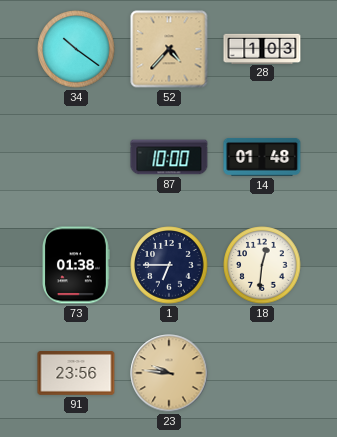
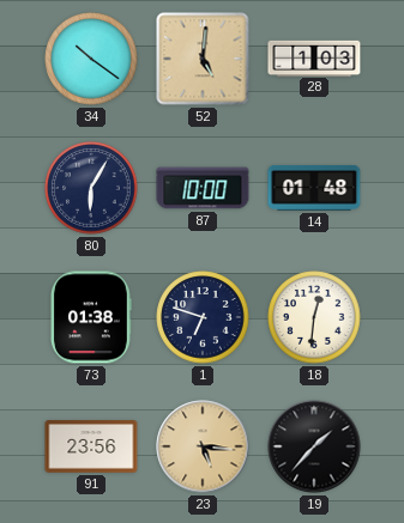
52: 4:37 -> 5:01
80: none -> 6:05
1: 6:45 -> 6:48
23: 9:46 -> 5:16
19: none -> 1:37
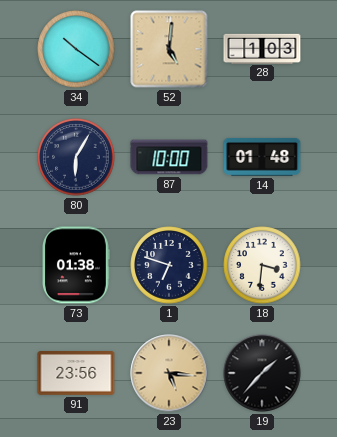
18: 12:31 -> 3:31
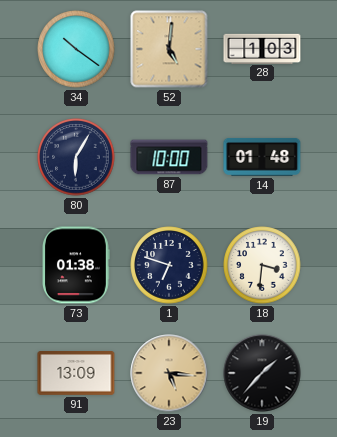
91: 23:56 -> 13:09
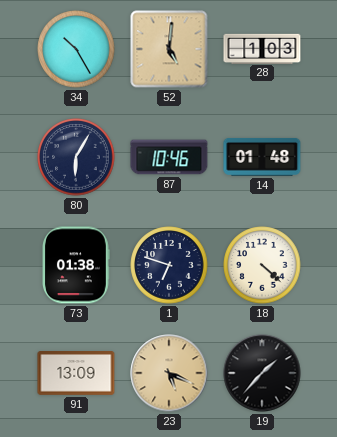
34: 10:21 -> 10:25
87: 10:00 -> 10:46
18: 3:31 -> 4:22
23: 5:16 -> 5:19
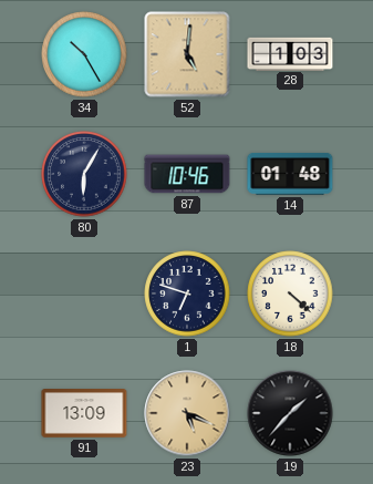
73: 01:38 -> none
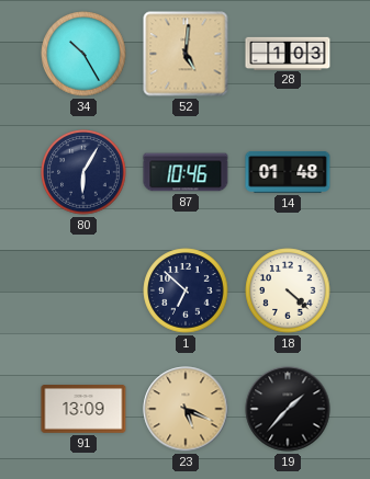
1: 6:48 -> 6:52
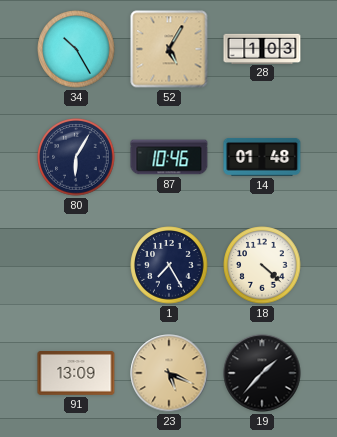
52: 5:01 -> 5:05
1: 6:52 -> 7:25
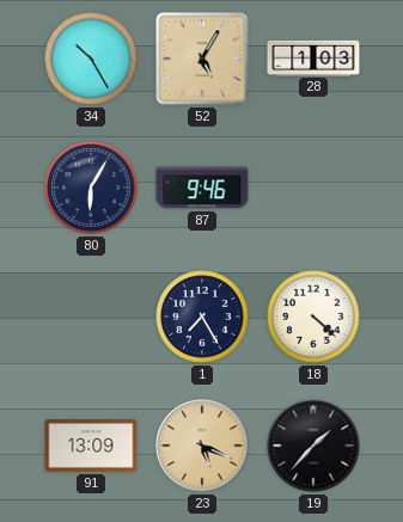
87: 10:46 -> 9:46
14: 01:48 -> none
